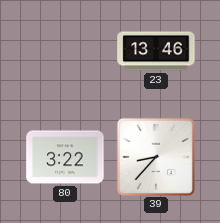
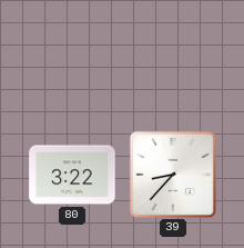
23: 13:46 -> none
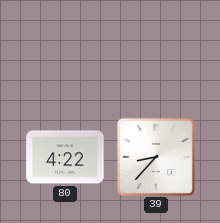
80: 3:22 -> 4:22
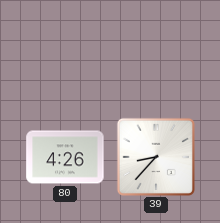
80: 4:22 -> 4:26
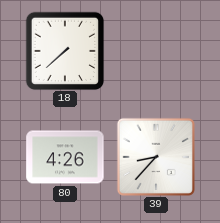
18: none -> 7:38
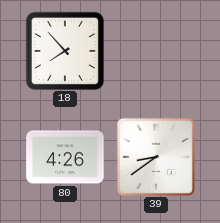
18: 7:38 -> 7:53
39: 8:37 -> 8:39
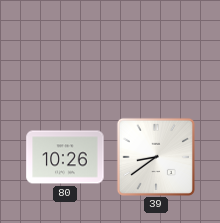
18: 7:53 -> none
80: 4:26 -> 10:26
